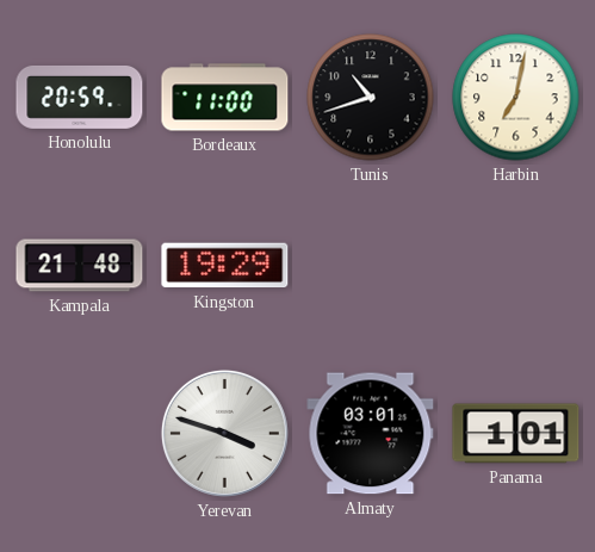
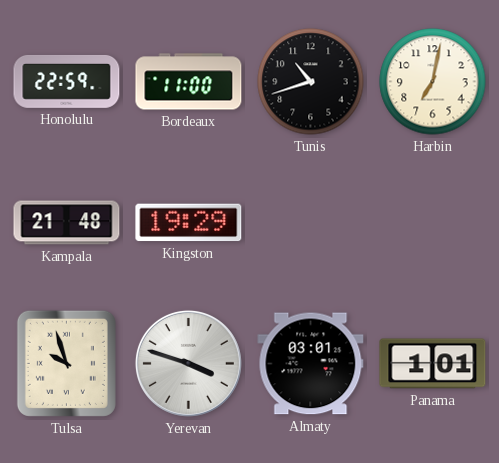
Honolulu: 20:59 -> 22:59
Tulsa: none -> 9:57
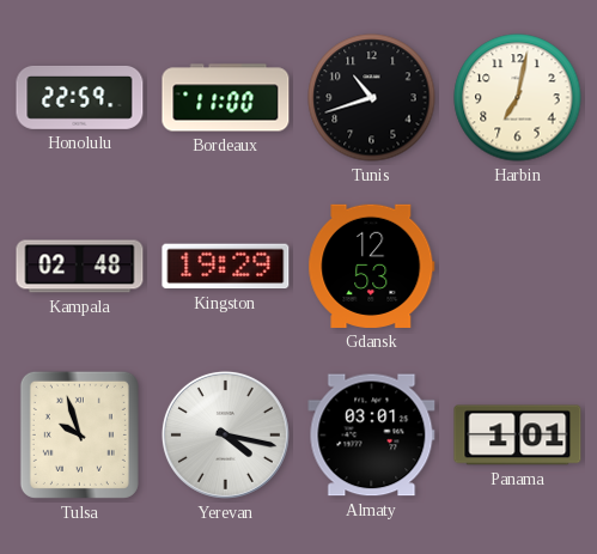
Kampala: 21:48 -> 02:48
Gdansk: none -> 12:53
Yerevan: 3:48 -> 4:17
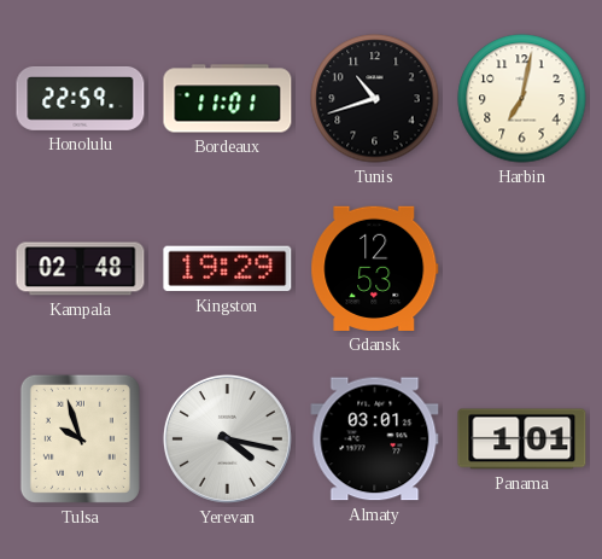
Bordeaux: 11:00 -> 11:01
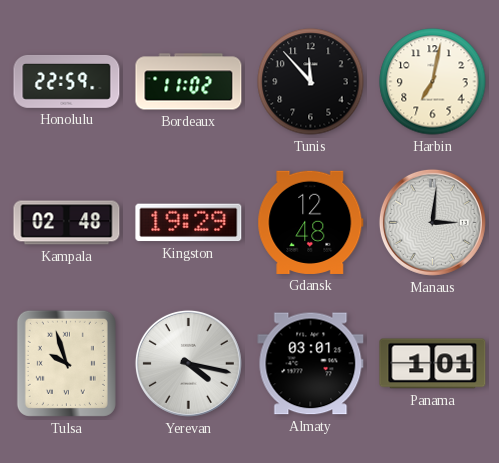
Bordeaux: 11:01 -> 11:02
Tunis: 10:42 -> 11:53
Gdansk: 12:53 -> 12:48
Manaus: none -> 3:01
